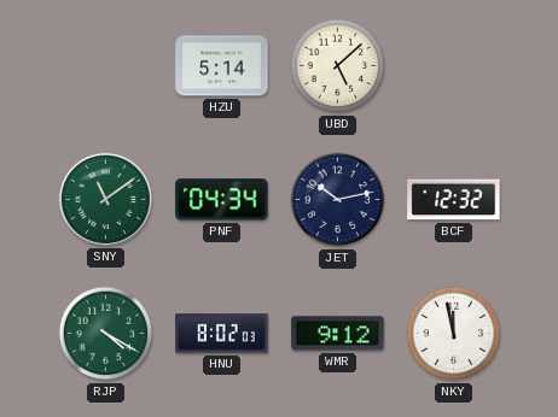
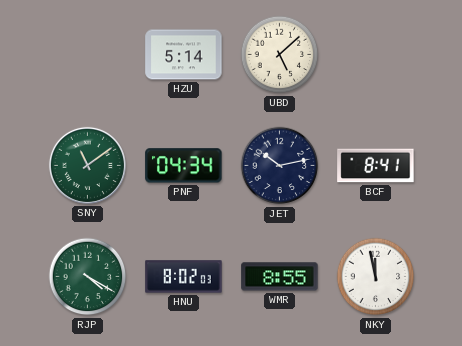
BCF: 12:32 -> 8:41
WMR: 9:12 -> 8:55
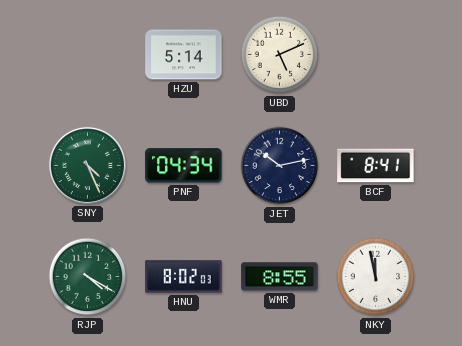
UBD: 5:08 -> 5:11
SNY: 11:09 -> 4:26
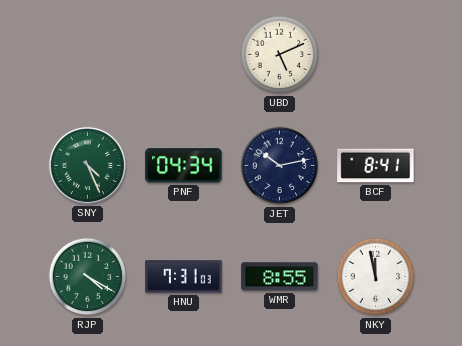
HZU: 5:14 -> none
HNU: 8:02 -> 7:31
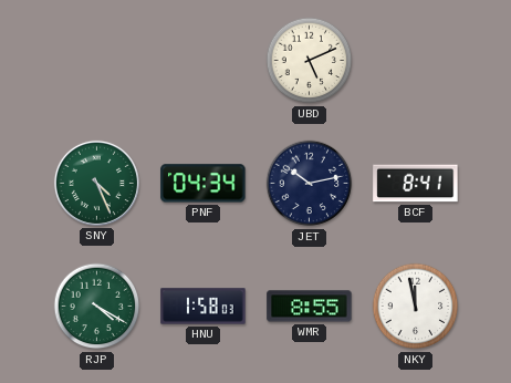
HNU: 7:31 -> 1:58
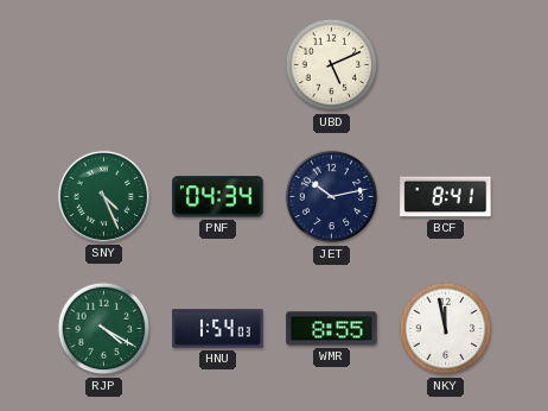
HNU: 1:58 -> 1:54
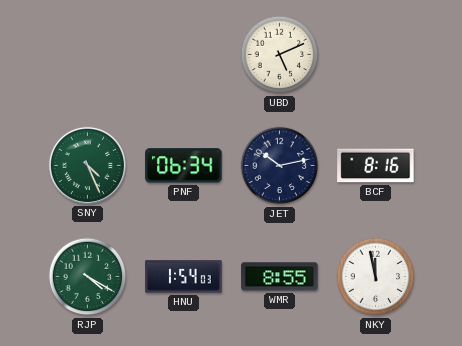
PNF: 04:34 -> 06:34
BCF: 8:41 -> 8:16
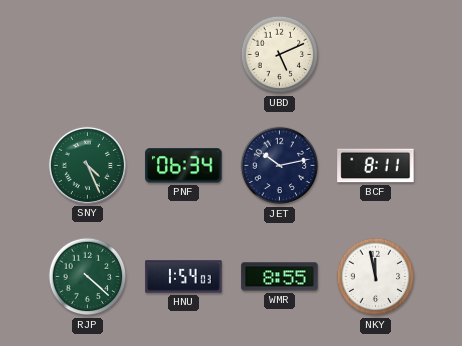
BCF: 8:16 -> 8:11
RJP: 4:20 -> 4:22
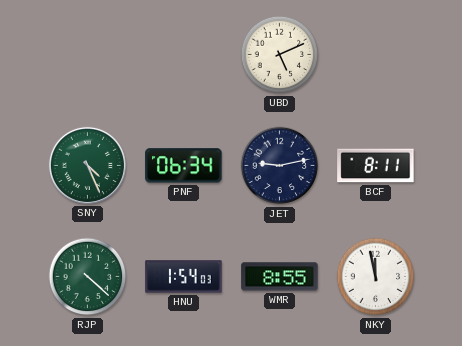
JET: 10:13 -> 9:13
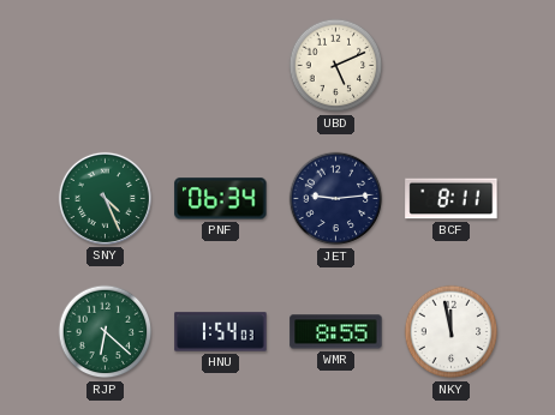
JET: 9:13 -> 9:14
RJP: 4:22 -> 6:22
